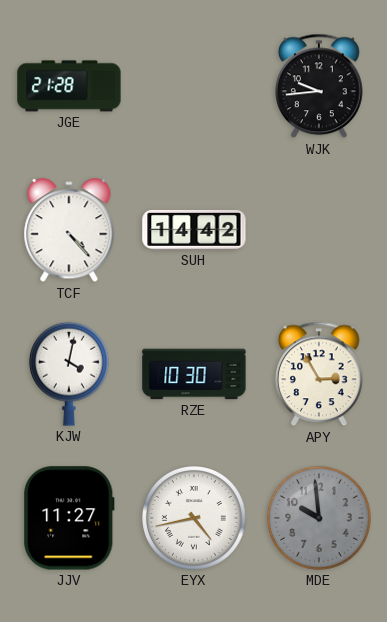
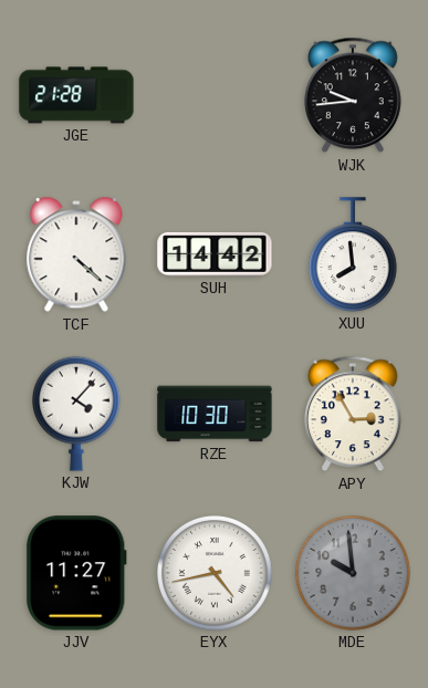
TCF: 4:23 -> 4:22
XUU: none -> 7:59
KJW: 4:02 -> 4:07
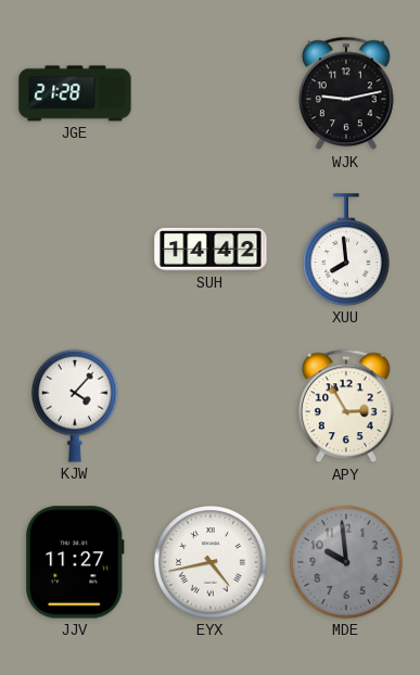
WJK: 9:44 -> 9:13
TCF: 4:22 -> none
RZE: 10:30 -> none
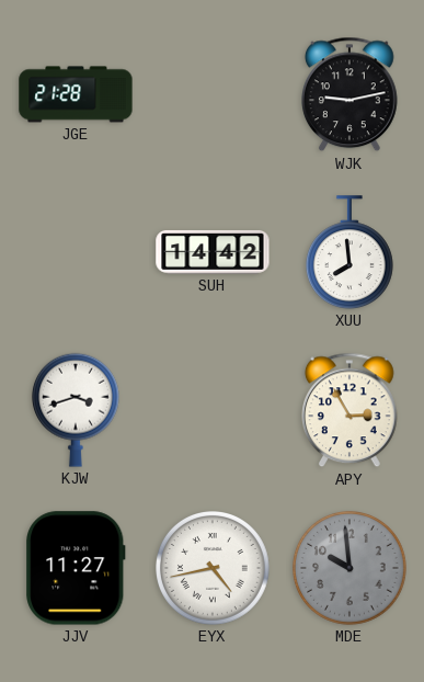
KJW: 4:07 -> 3:42
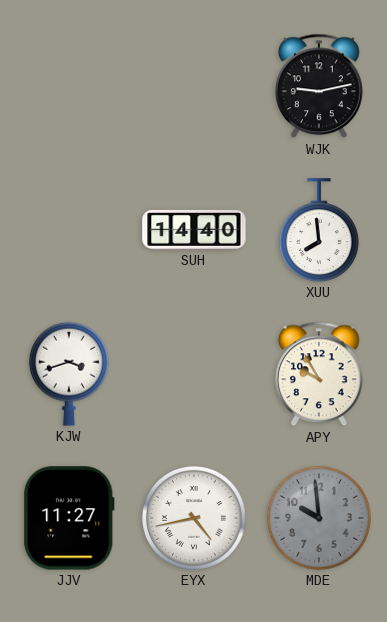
JGE: 21:28 -> none
SUH: 14:42 -> 14:40
APY: 2:55 -> 9:55
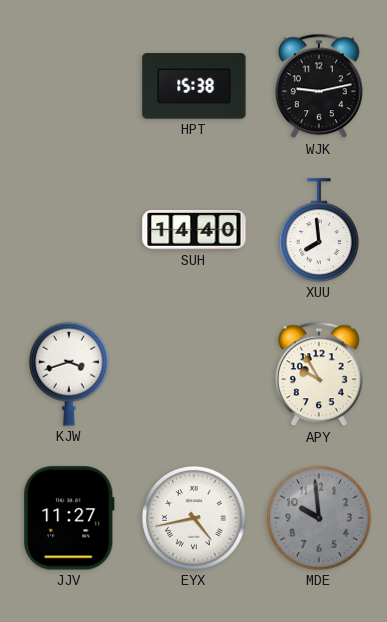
HPT: none -> 15:38
